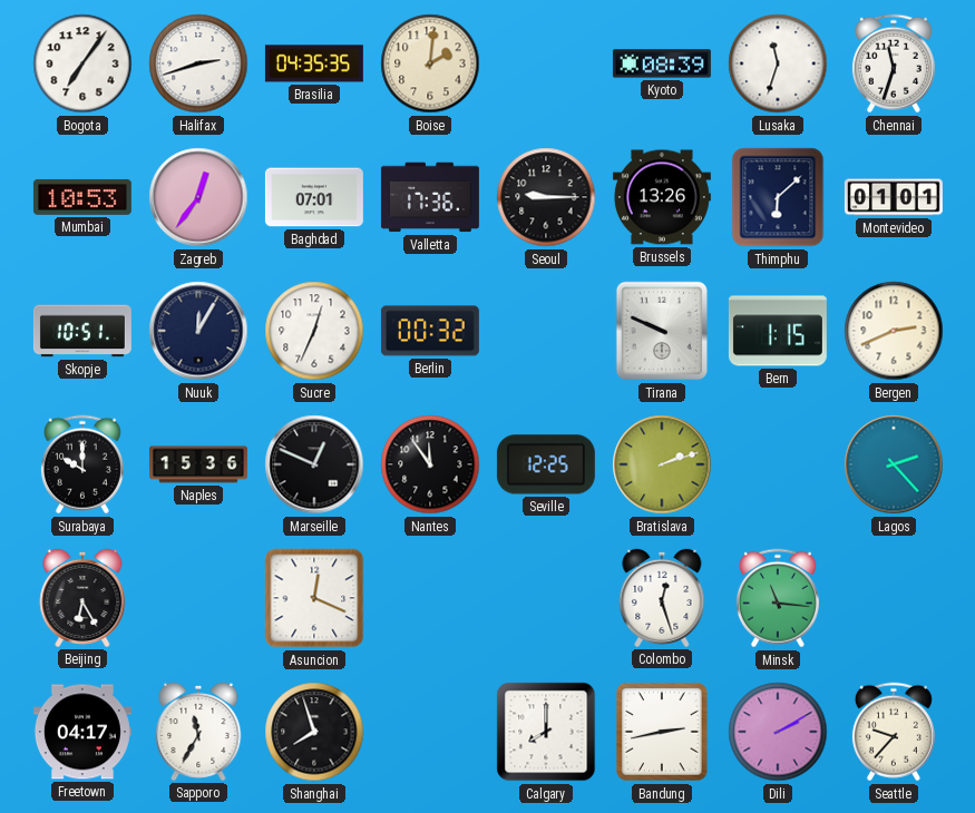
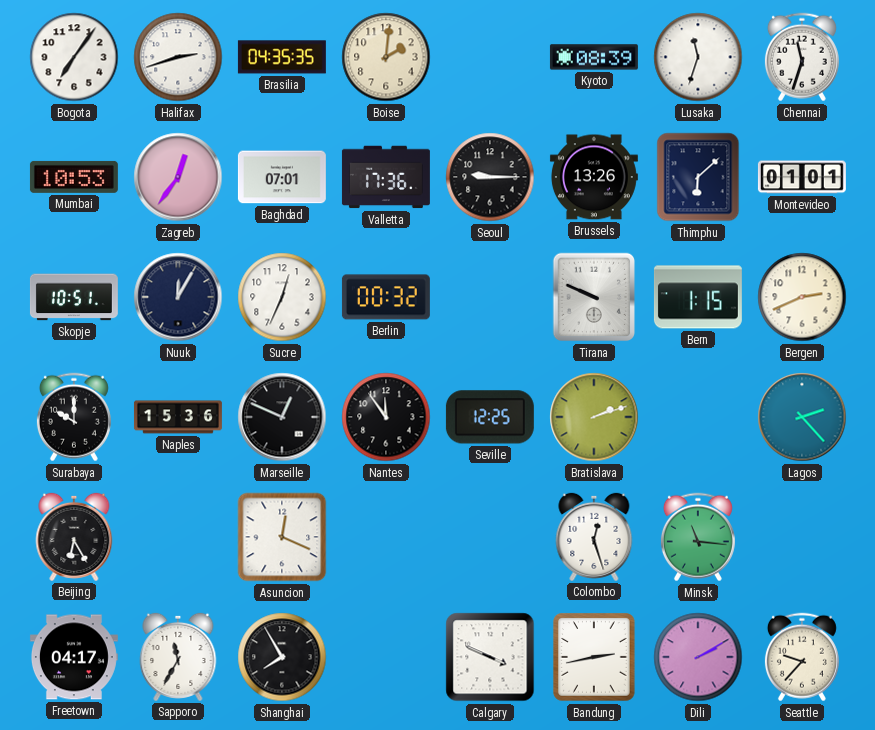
Shanghai: 7:57 -> 7:55
Calgary: 8:00 -> 3:49
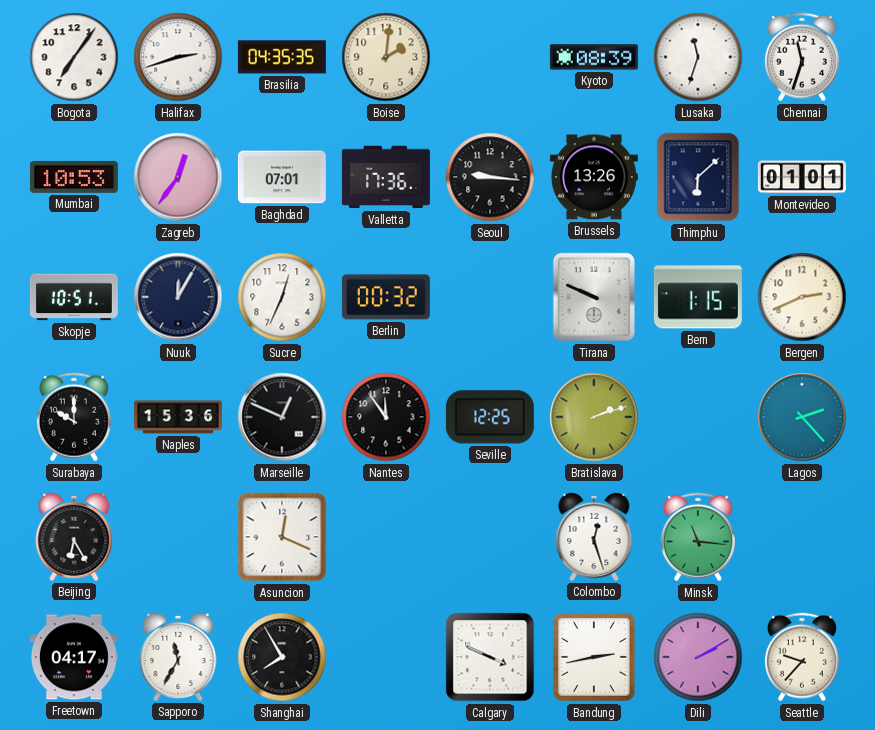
Seoul: 9:15 -> 9:16
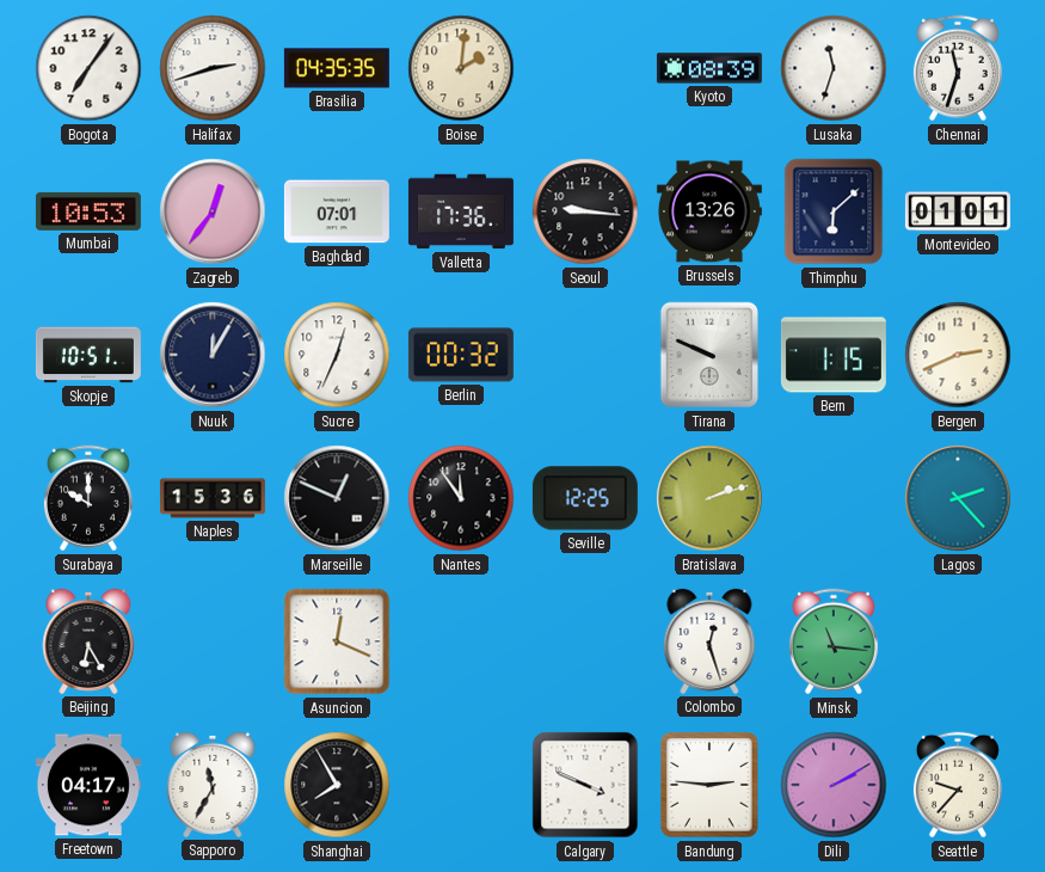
Bandung: 2:43 -> 2:46
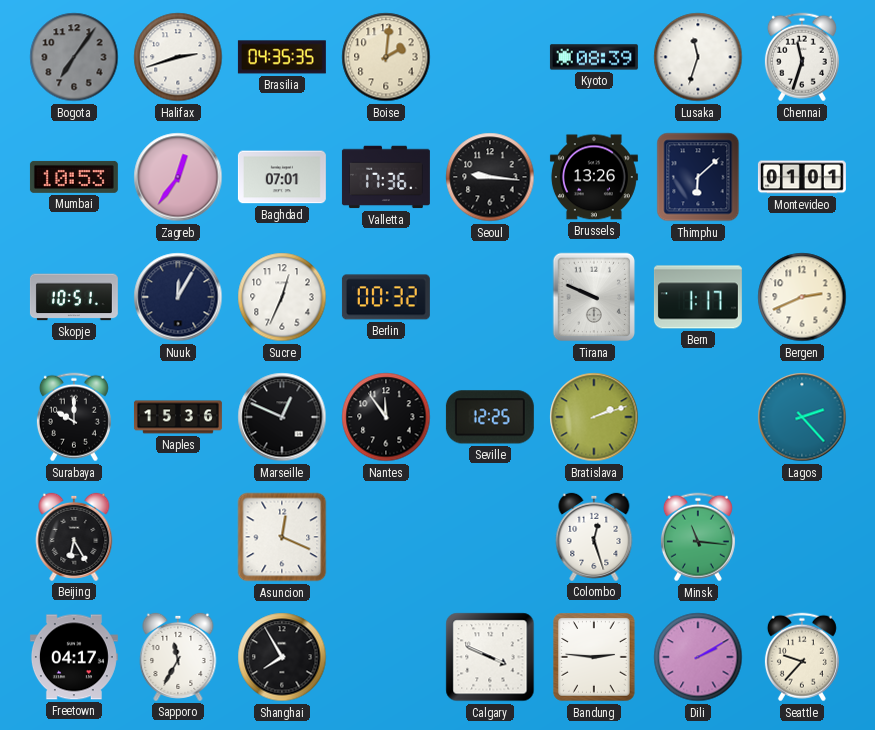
Bogota dial: white -> grey
Bern: 1:15 -> 1:17
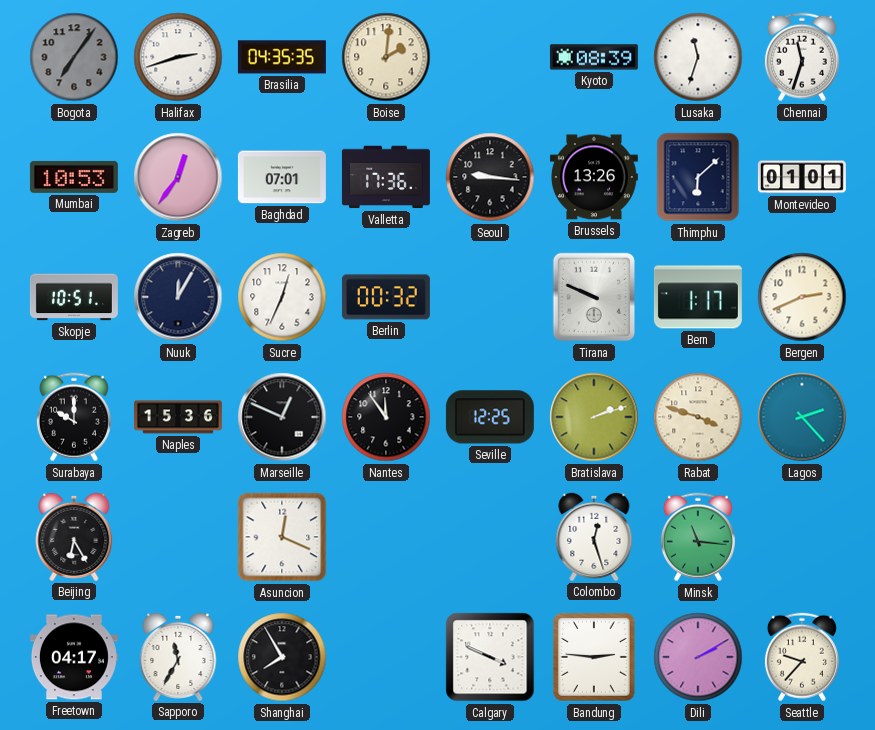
Rabat: none -> 3:48
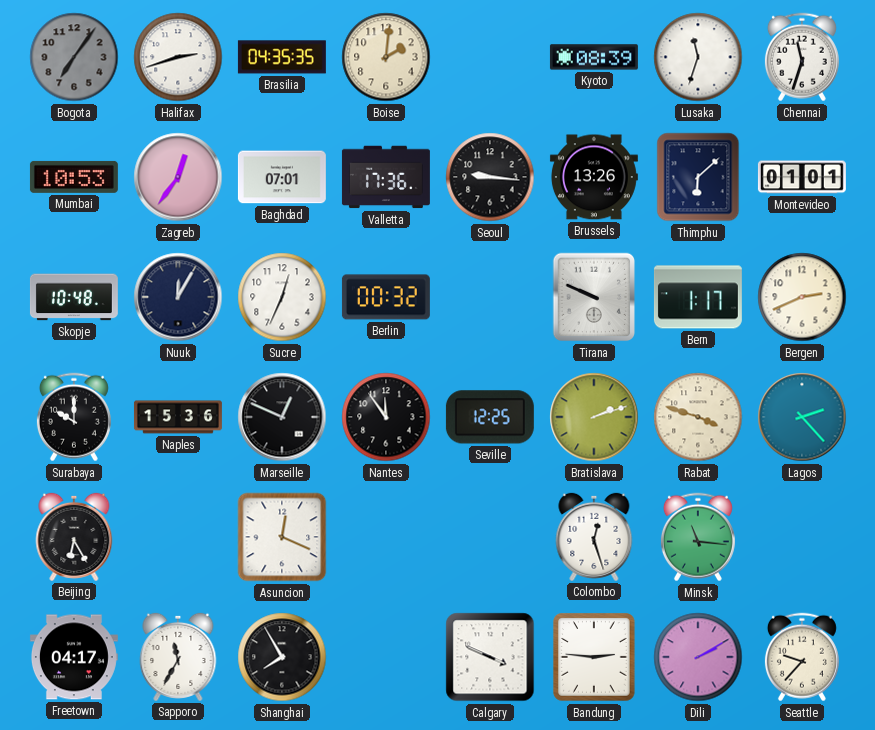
Skopje: 10:51 -> 10:48
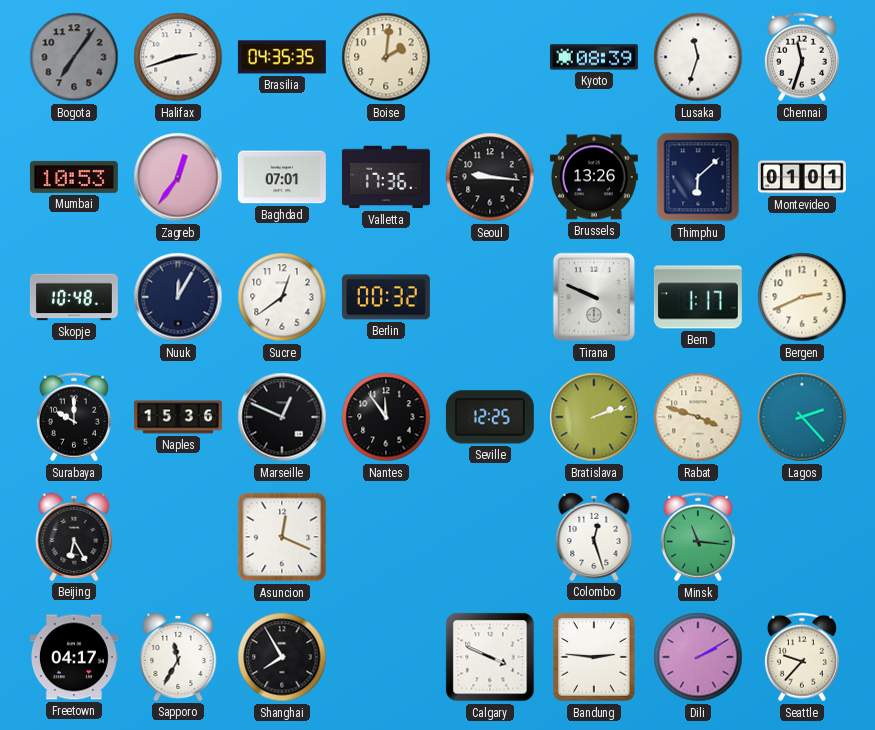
Sucre: 12:34 -> 12:39
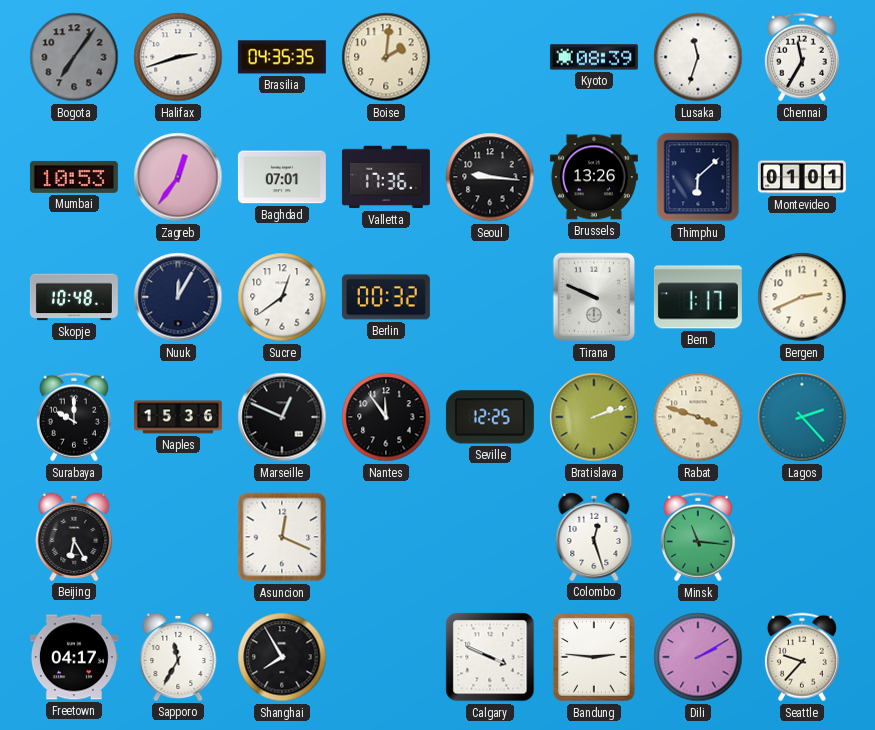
Chennai: 11:33 -> 11:35
